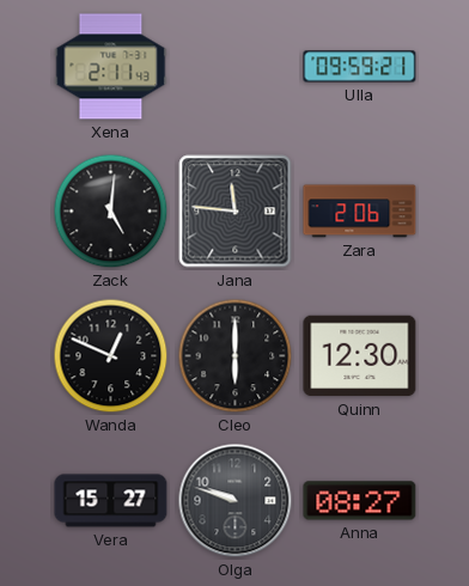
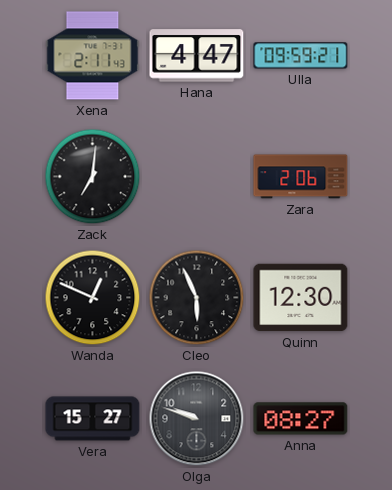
Hana: none -> 4:47
Zack: 5:01 -> 7:01
Jana: 11:46 -> none
Cleo: 6:00 -> 5:56
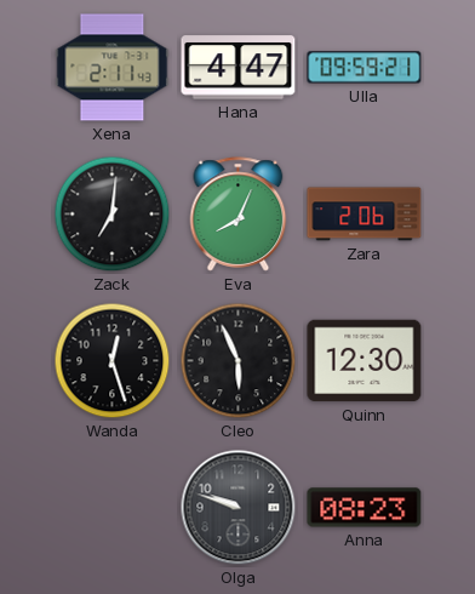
Eva: none -> 8:04
Wanda: 12:49 -> 12:27
Vera: 15:27 -> none
Anna: 08:27 -> 08:23
